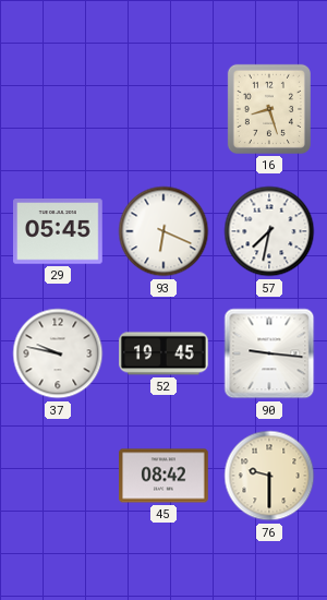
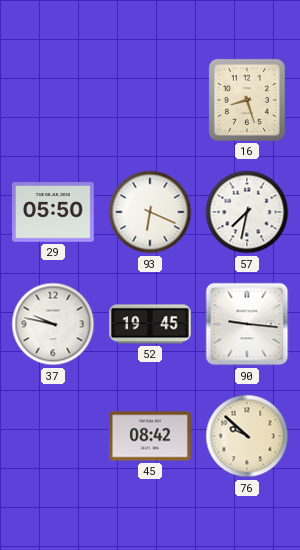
29: 05:45 -> 05:50
76: 9:30 -> 9:52
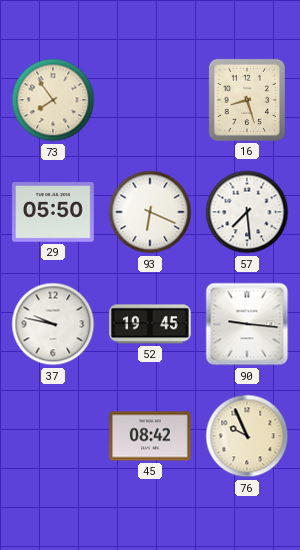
73: none -> 7:54
57: 7:32 -> 7:29
76: 9:52 -> 9:56
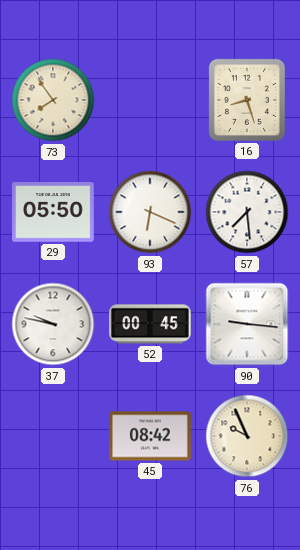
52: 19:45 -> 00:45
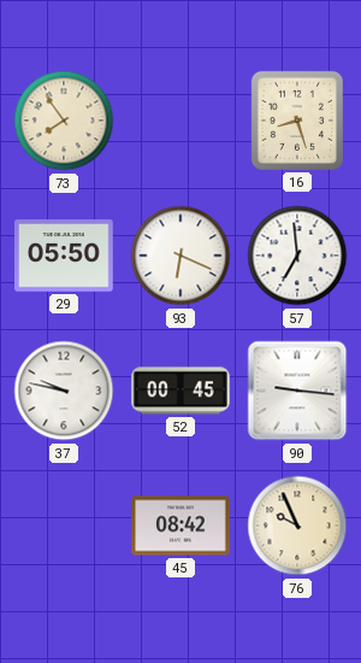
57: 7:29 -> 6:59
